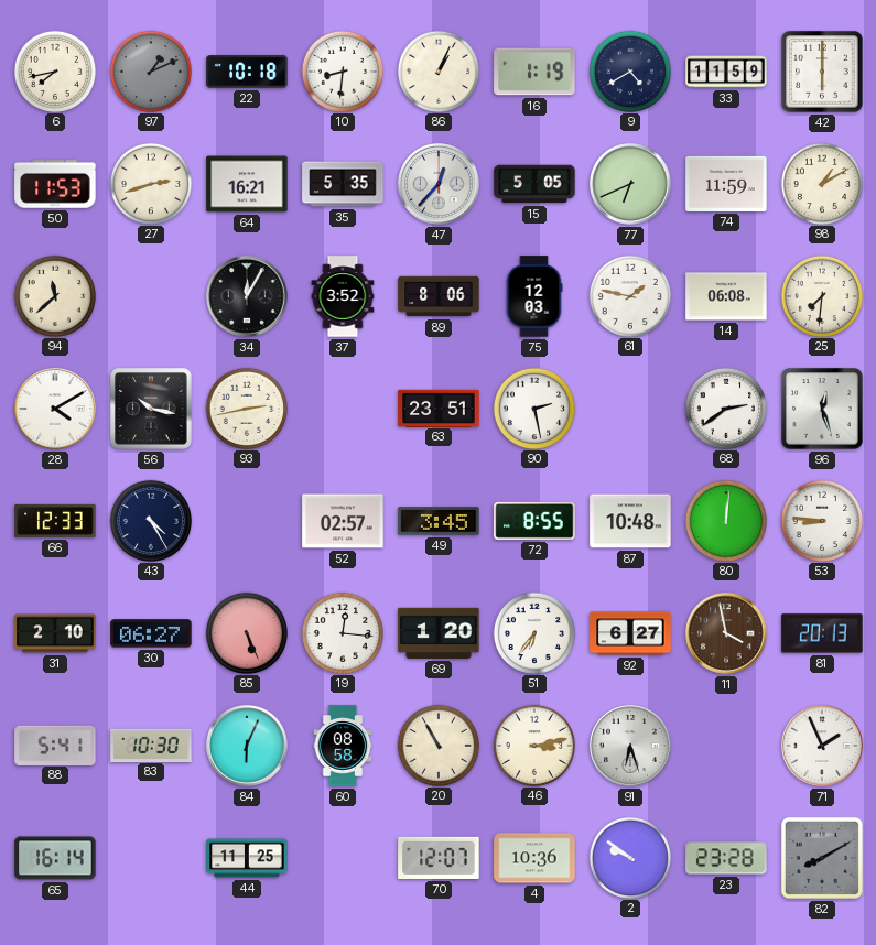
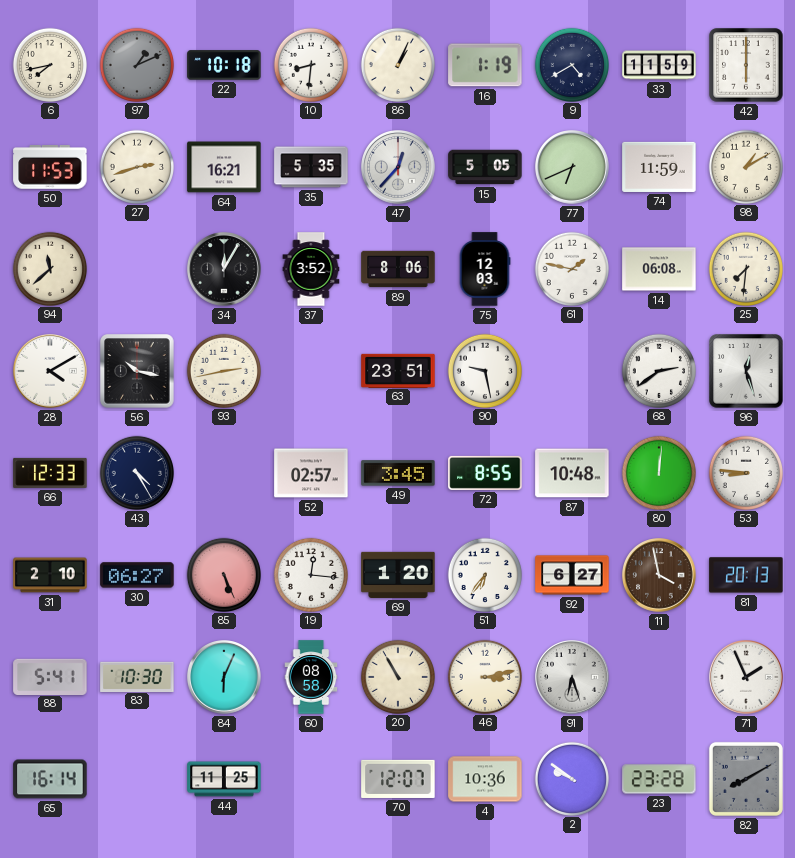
90: 2:28 -> 9:28
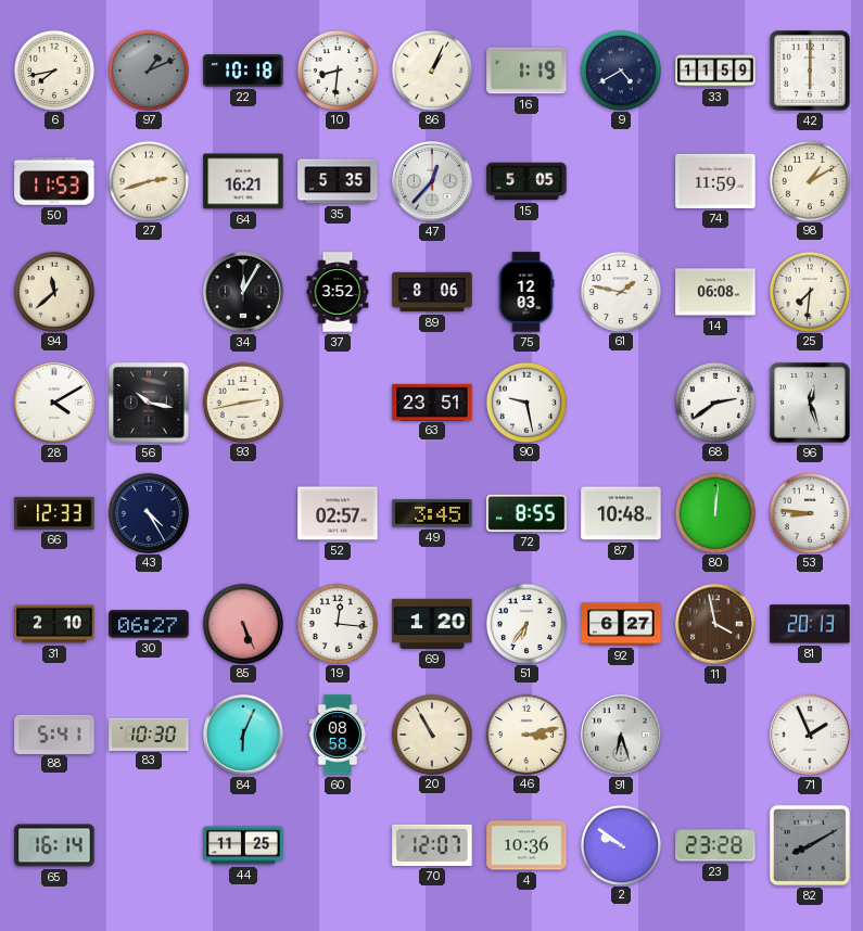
77: 6:41 -> none
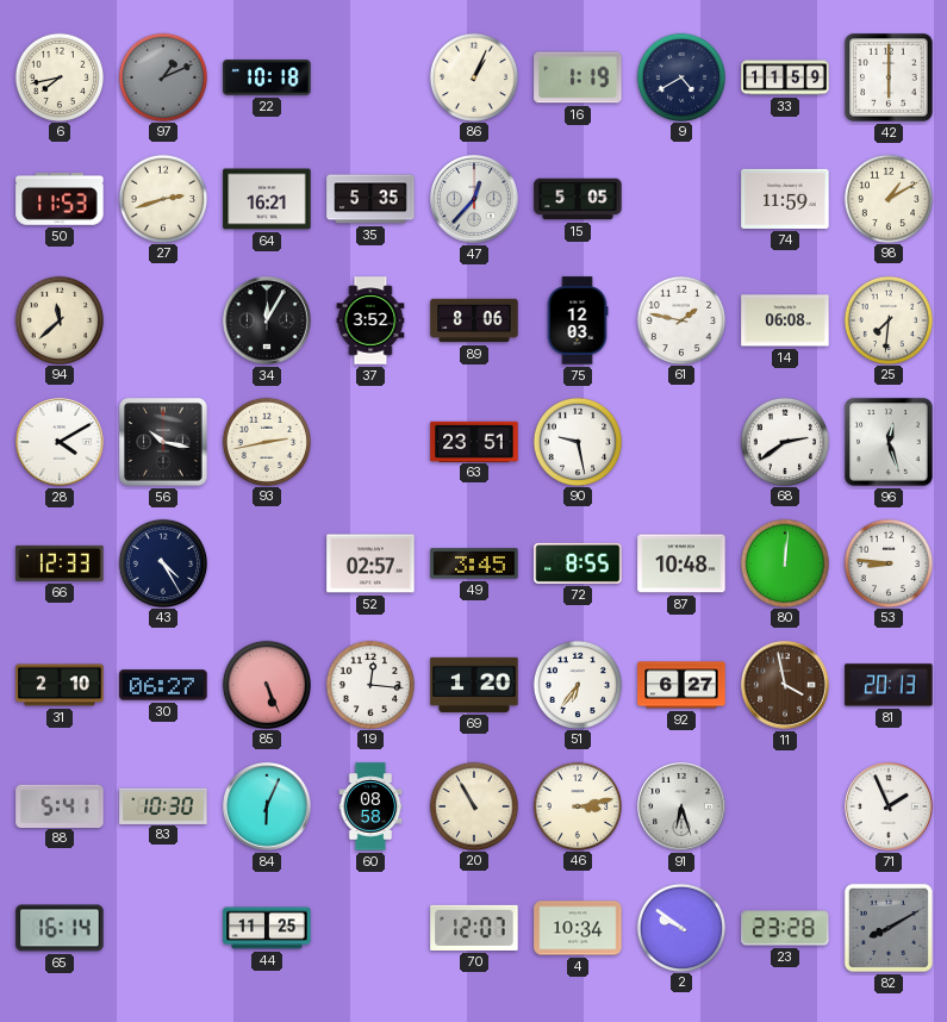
10: 8:31 -> none
4: 10:36 -> 10:34
